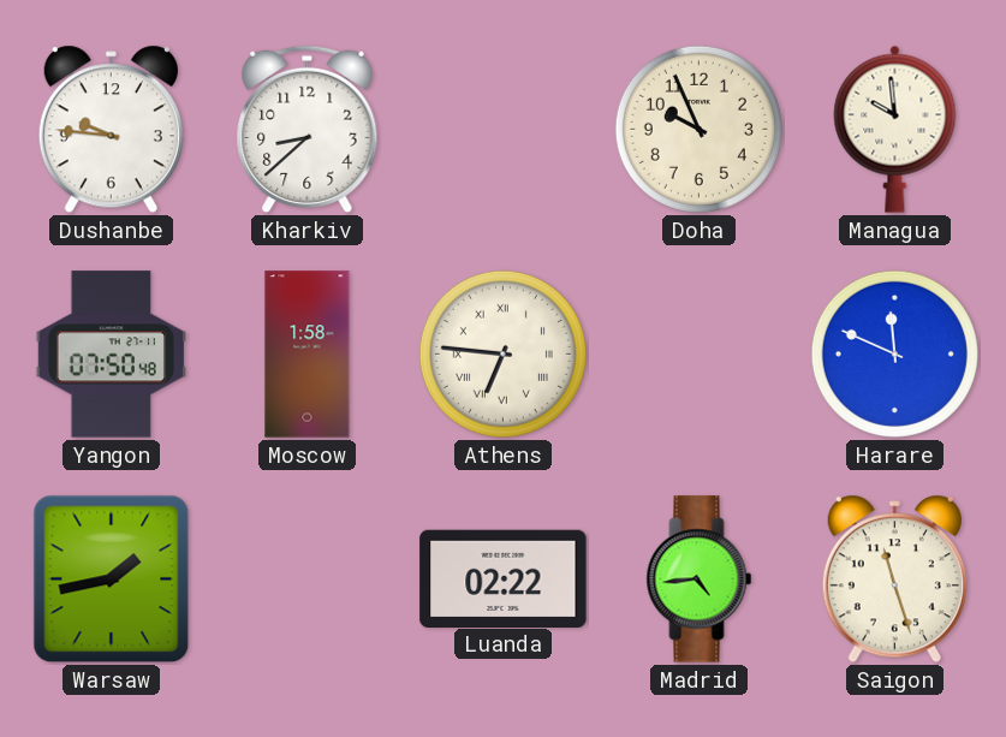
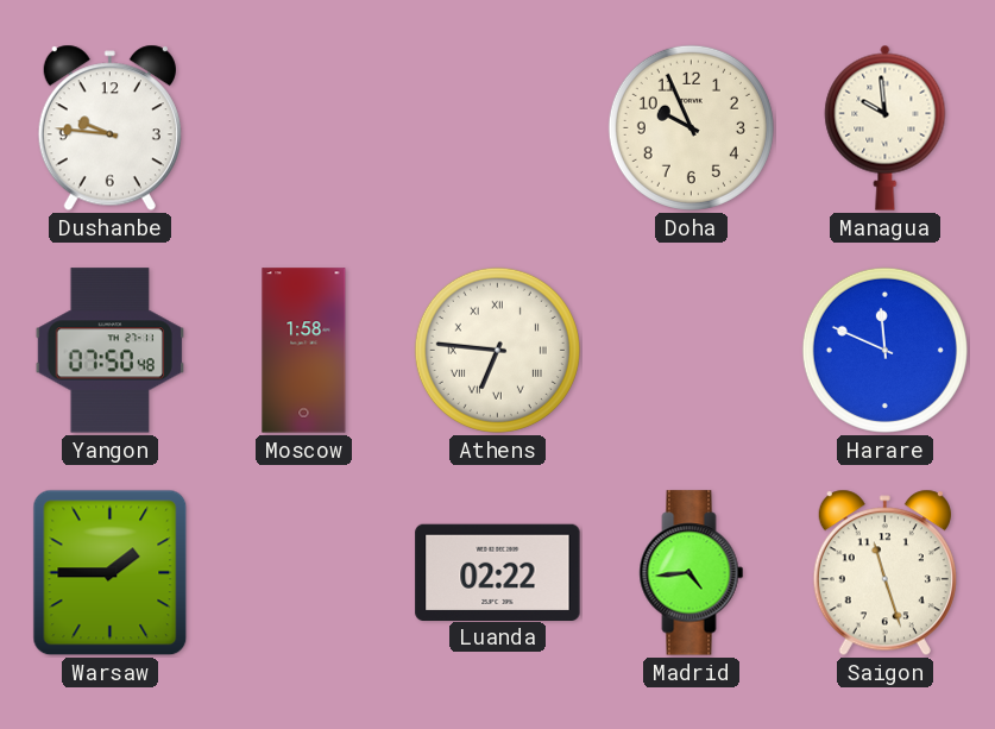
Kharkiv: 8:38 -> none
Warsaw: 1:43 -> 1:45
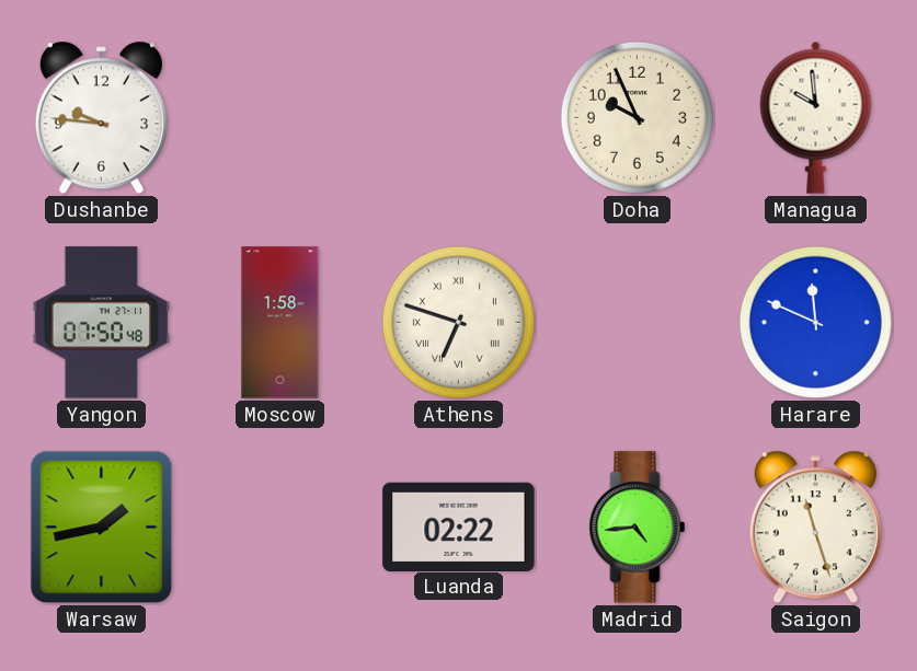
Athens: 6:46 -> 6:48
Warsaw: 1:45 -> 1:43
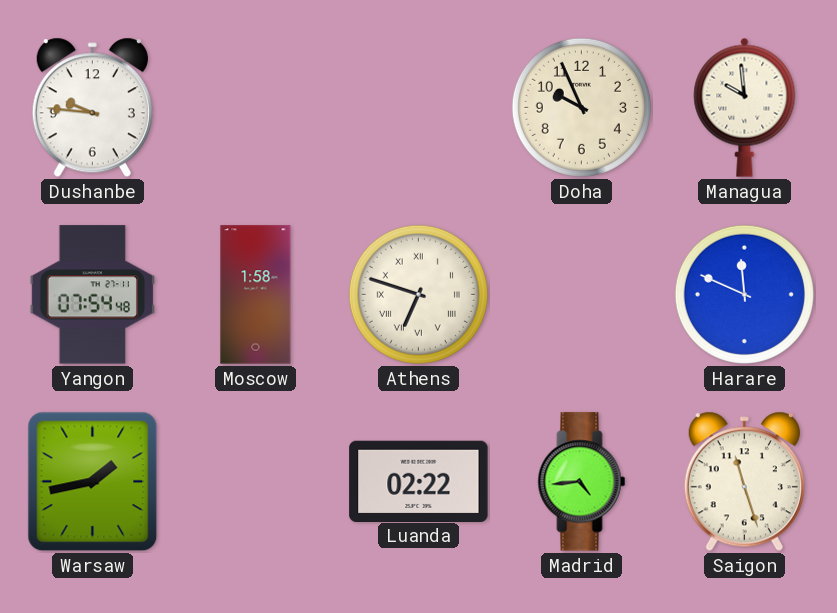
Yangon: 07:50 -> 07:54
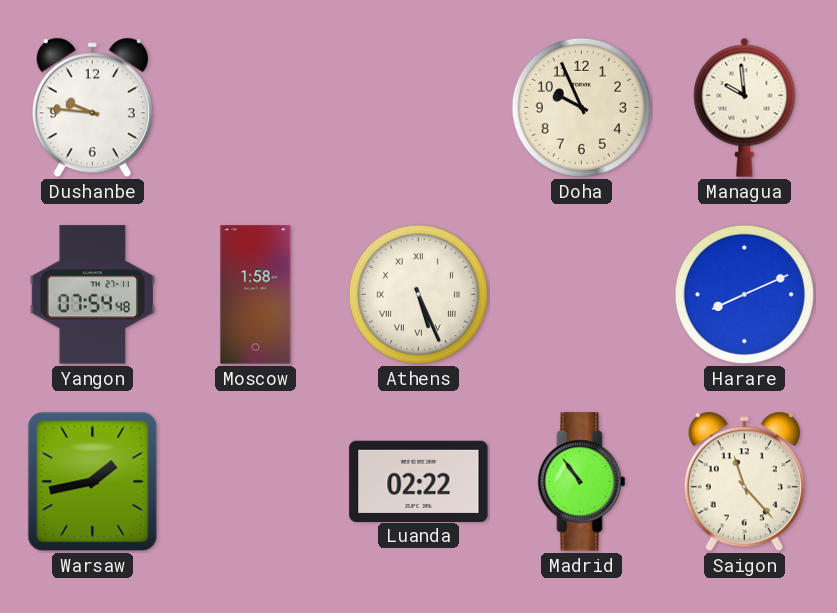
Athens: 6:48 -> 5:26
Harare: 11:49 -> 8:11
Madrid: 4:44 -> 10:54
Saigon: 11:27 -> 11:23
